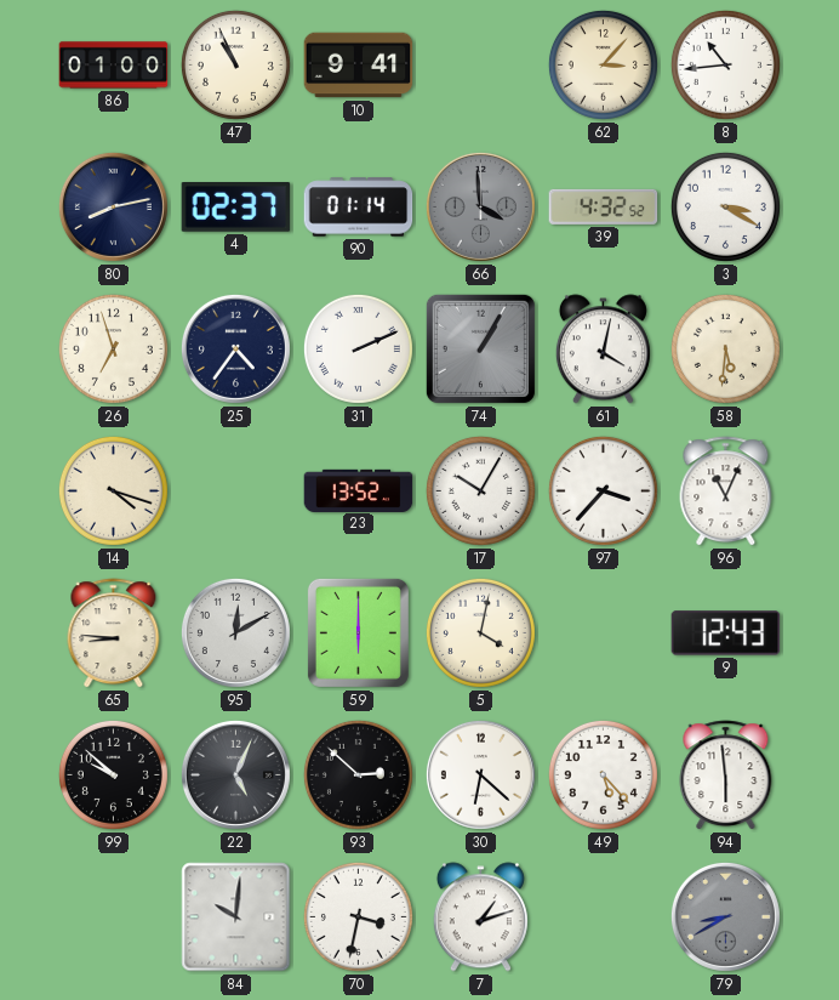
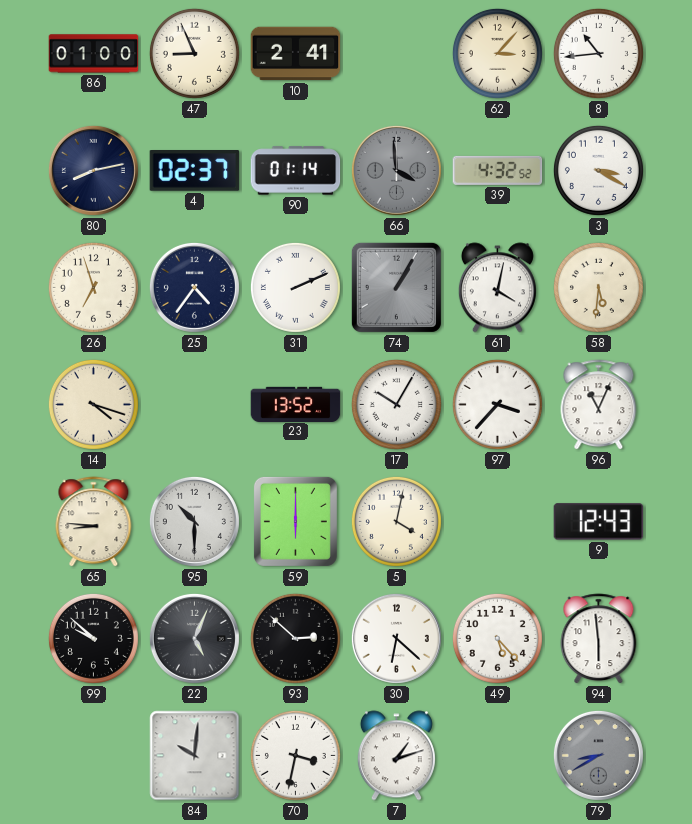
47: 10:56 -> 8:56
10: 9:41 -> 2:41
95: 12:10 -> 10:30
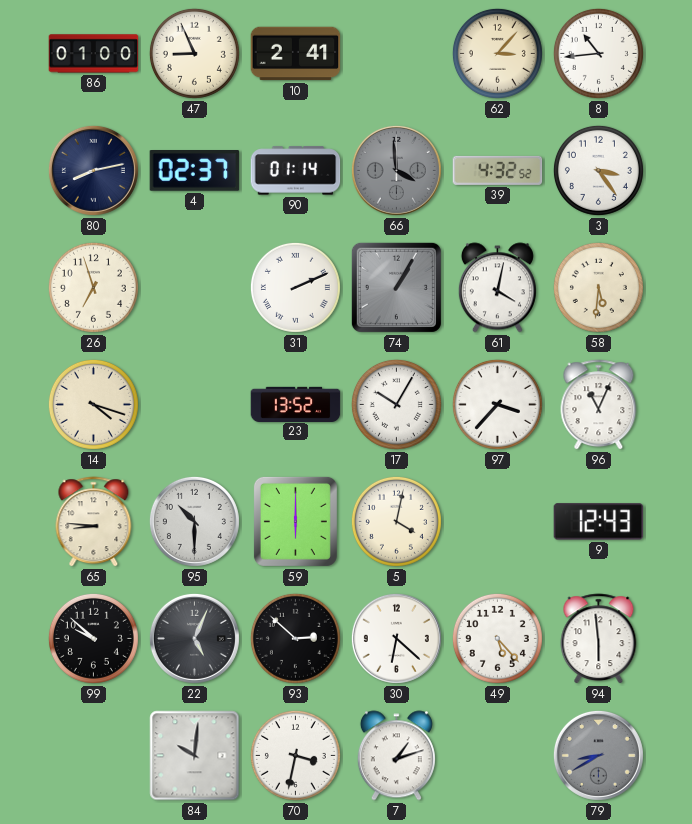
3: 3:20 -> 3:24
25: 4:36 -> none
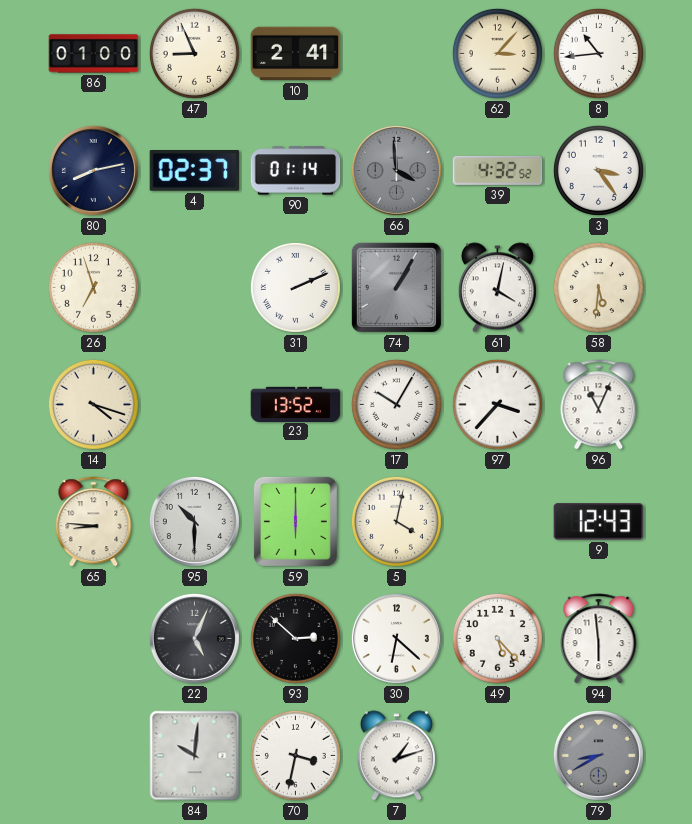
99: 9:52 -> none
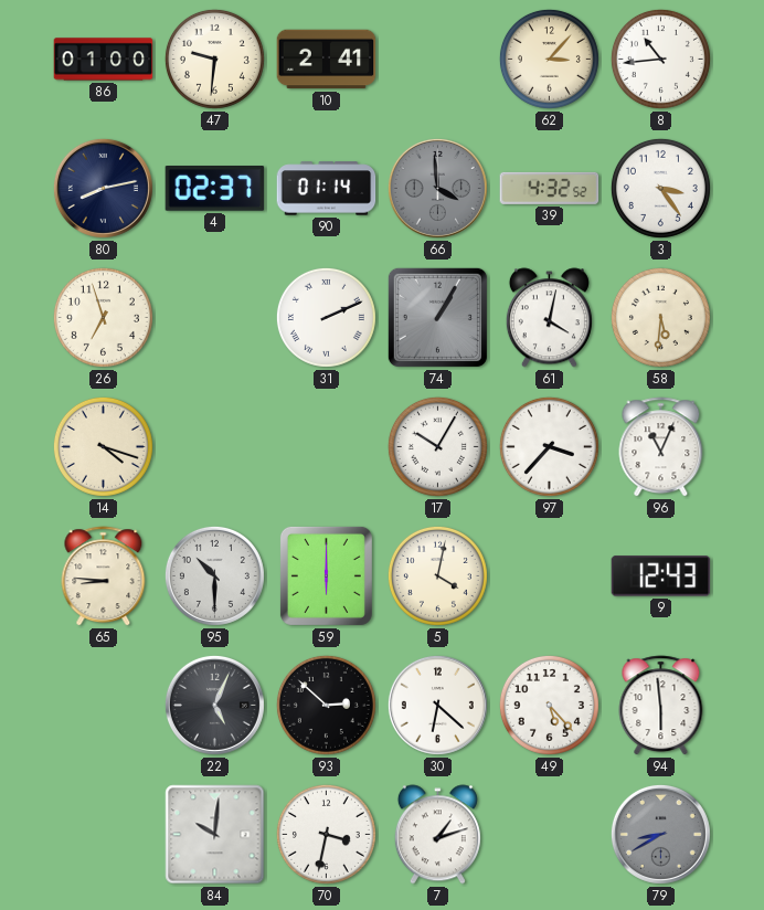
47: 8:56 -> 9:31
23: 13:52 -> none
